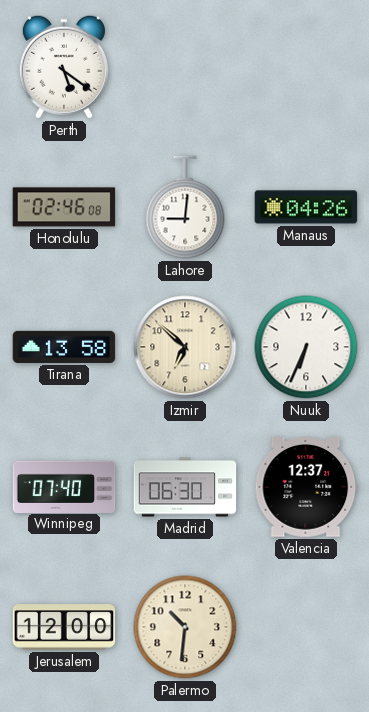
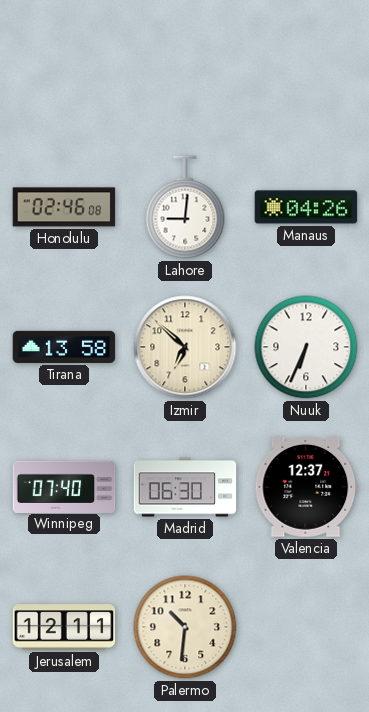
Perth: 5:21 -> none
Jerusalem: 12:00 -> 12:11
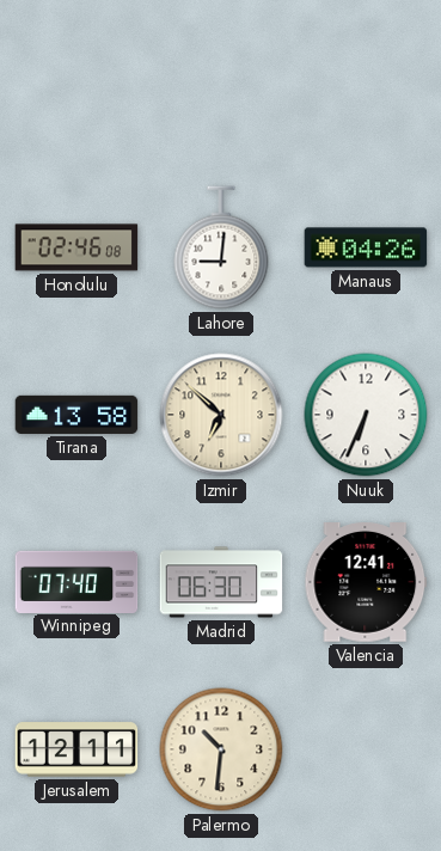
Valencia: 12:37 -> 12:41
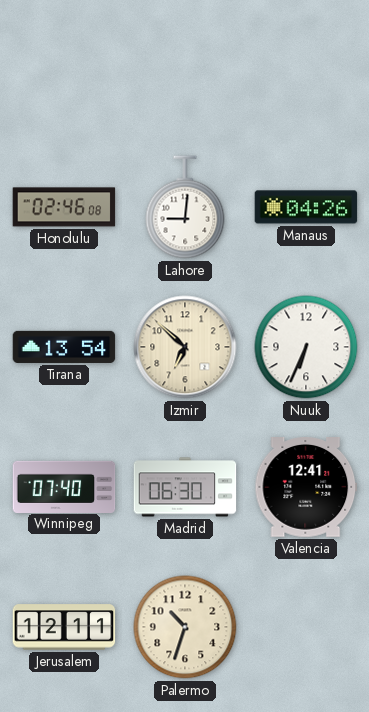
Tirana: 13:58 -> 13:54
Palermo: 10:31 -> 10:33
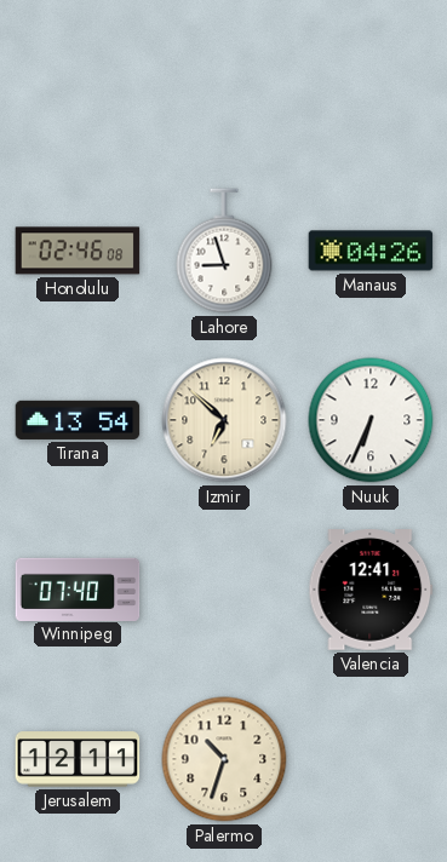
Lahore: 9:01 -> 8:57
Madrid: 06:30 -> none
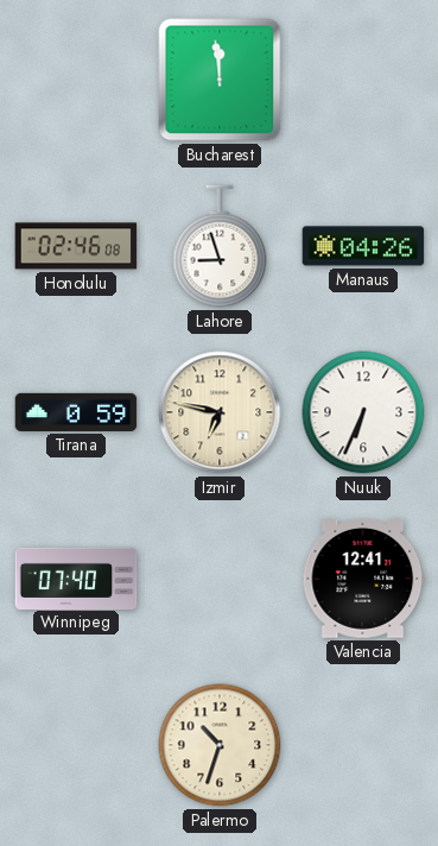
Bucharest: none -> 11:59
Tirana: 13:54 -> 0:59
Izmir: 6:52 -> 6:47
Jerusalem: 12:11 -> none
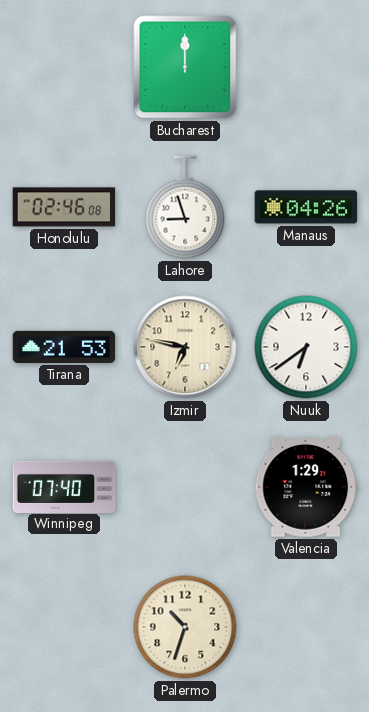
Bucharest: 11:59 -> 12:00
Tirana: 0:59 -> 21:53
Nuuk: 6:34 -> 6:39
Valencia: 12:41 -> 1:29
